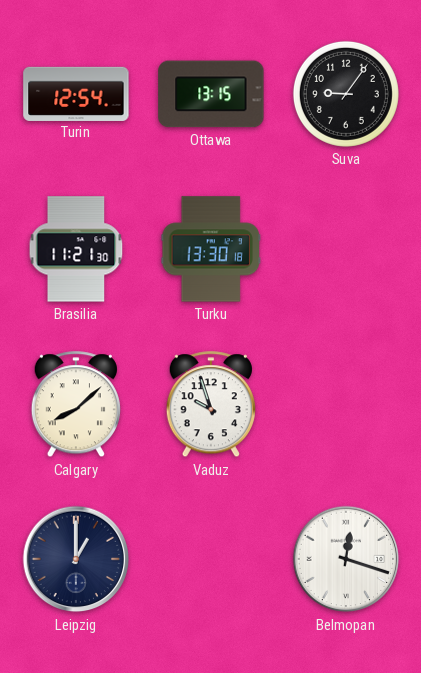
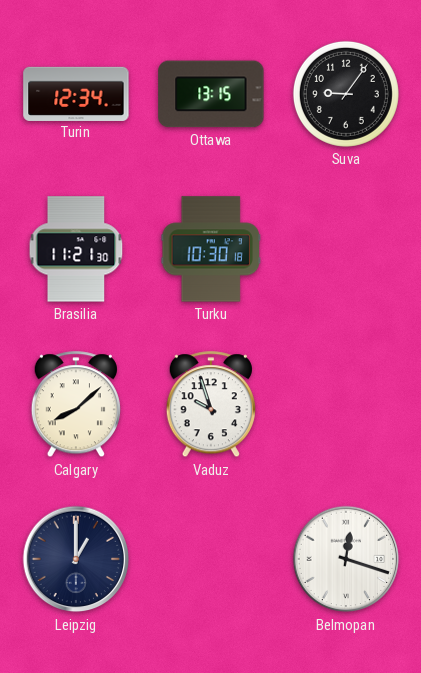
Turin: 12:54 -> 12:34
Turku: 13:30 -> 10:30
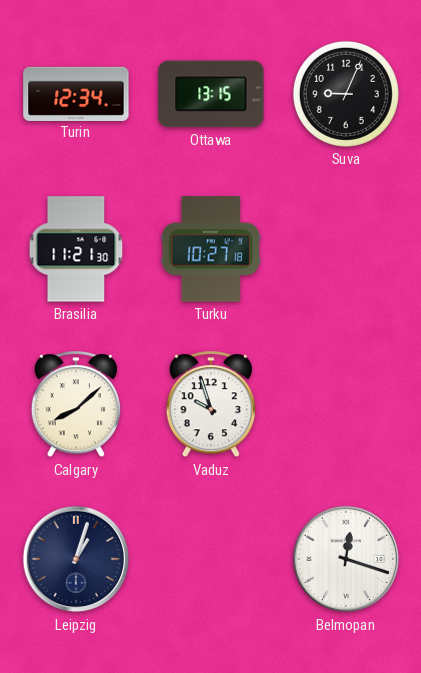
Suva: 9:06 -> 9:04
Turku: 10:30 -> 10:27
Leipzig: 1:00 -> 1:03
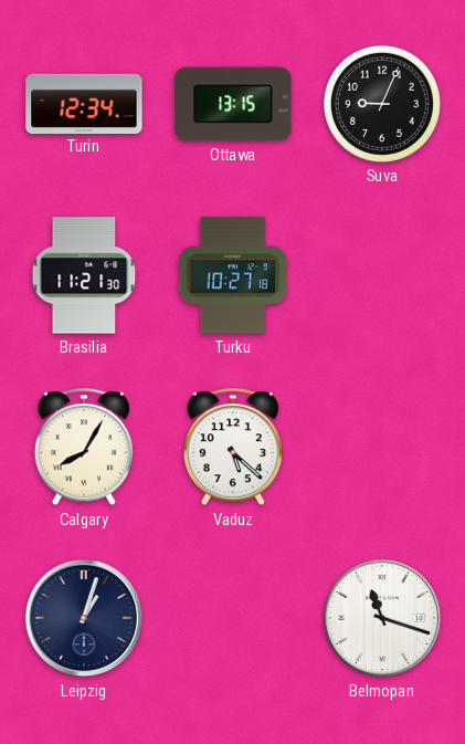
Calgary: 8:08 -> 8:05
Vaduz: 9:57 -> 5:22
Belmopan: 12:18 -> 11:18
